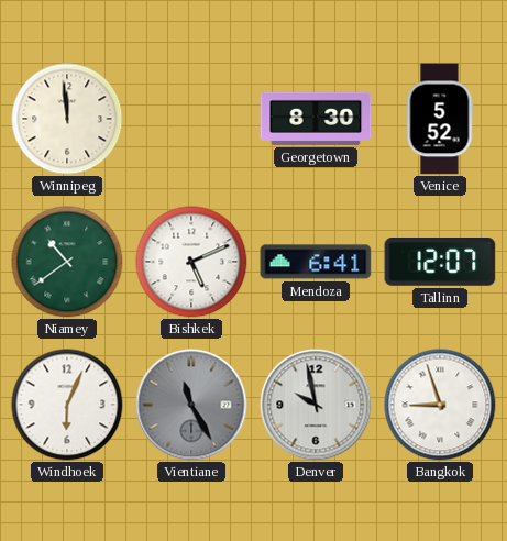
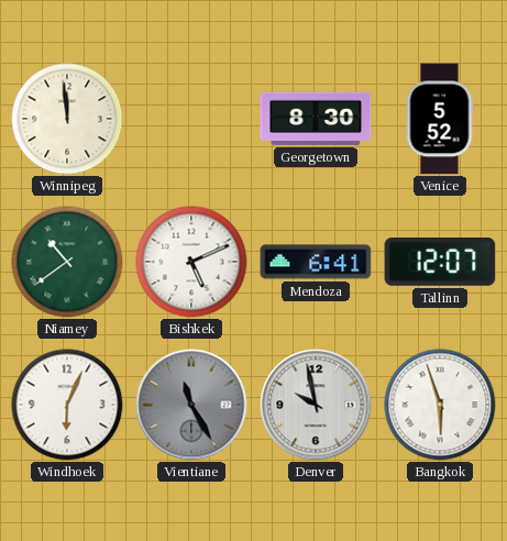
Bangkok: 8:57 -> 5:57
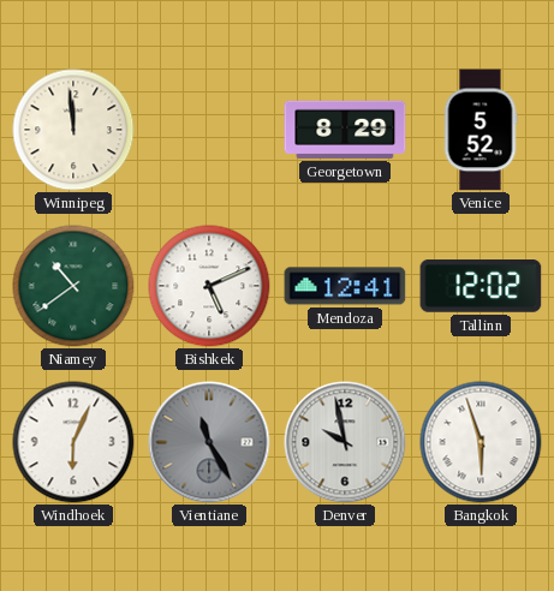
Georgetown: 8:30 -> 8:29
Mendoza: 6:41 -> 12:41
Tallinn: 12:07 -> 12:02
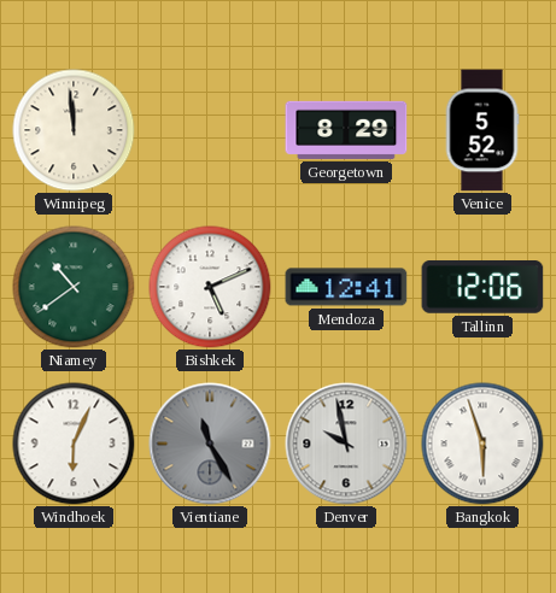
Tallinn: 12:02 -> 12:06
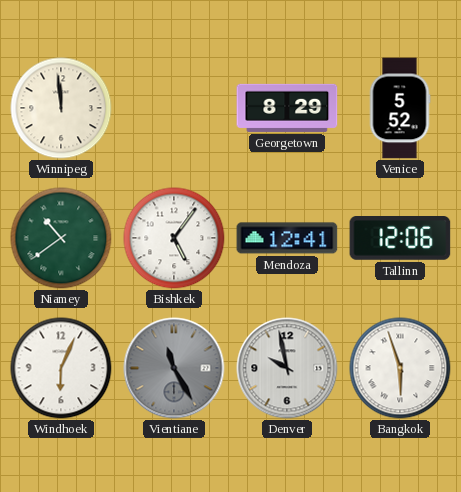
Bishkek: 5:11 -> 5:06
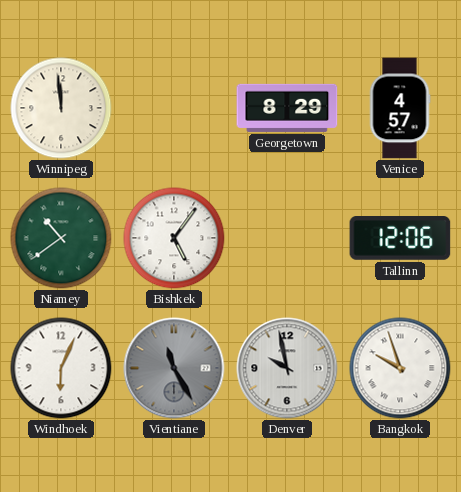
Venice: 5:52 -> 4:57
Mendoza: 12:41 -> none
Bangkok: 5:57 -> 9:57
